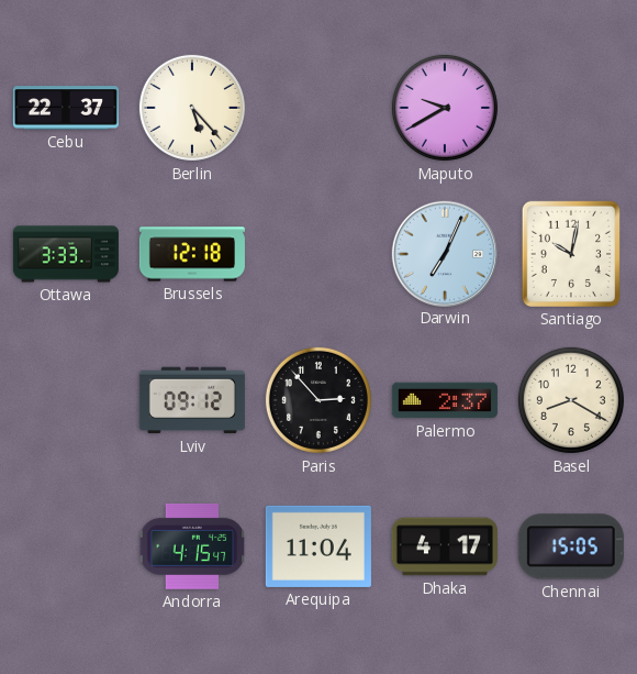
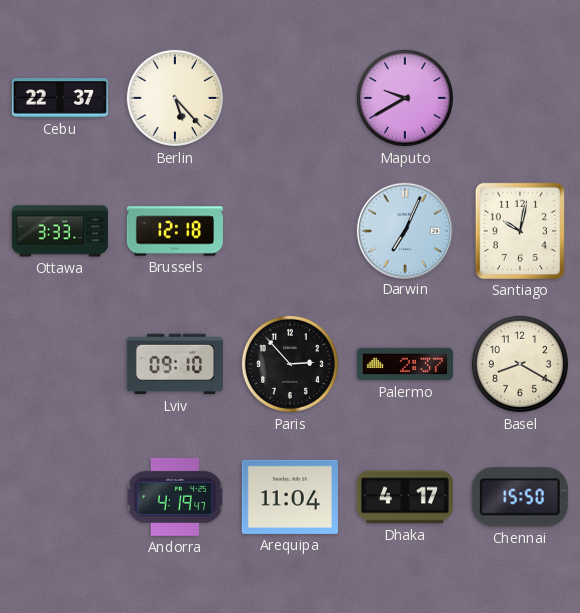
Lviv: 09:12 -> 09:10
Andorra: 4:15 -> 4:19
Chennai: 15:05 -> 15:50
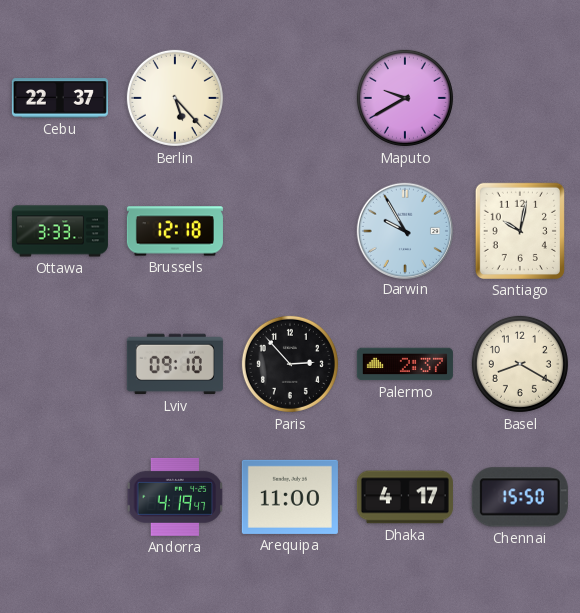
Darwin: 7:04 -> 9:55
Arequipa: 11:04 -> 11:00
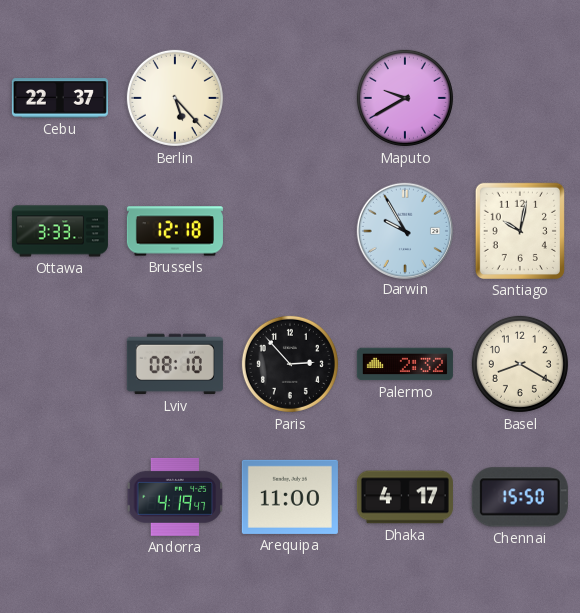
Lviv: 09:10 -> 08:10
Palermo: 2:37 -> 2:32
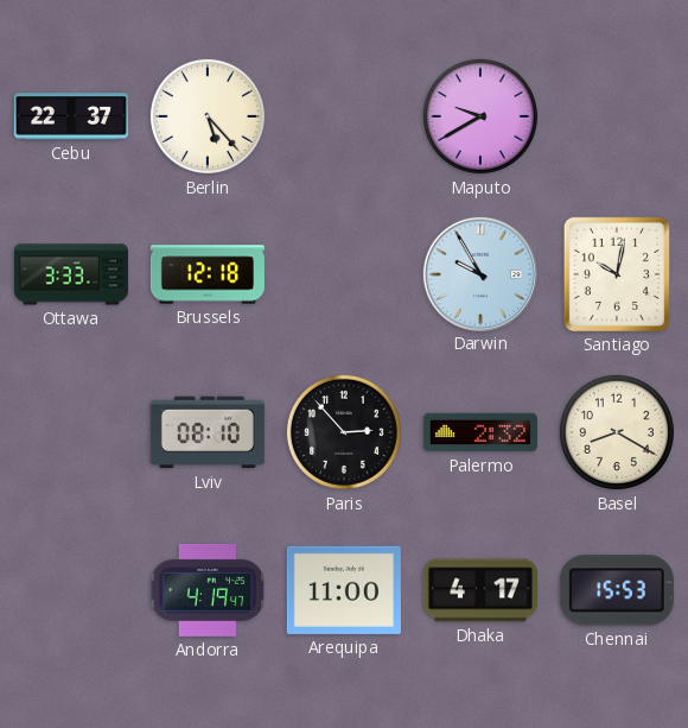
Chennai: 15:50 -> 15:53
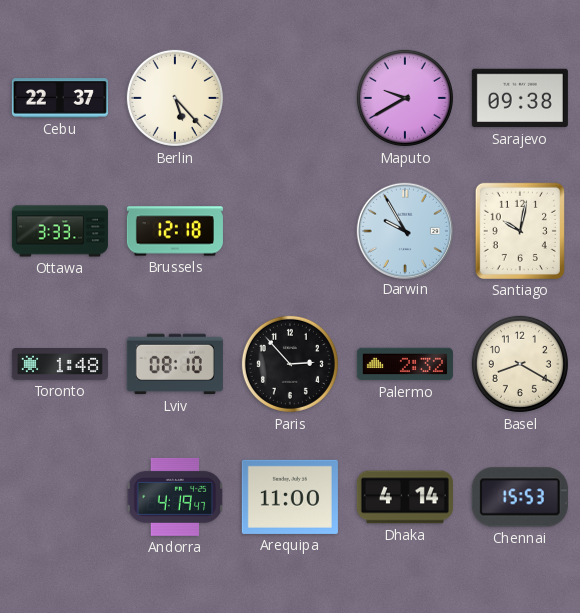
Sarajevo: none -> 09:38
Toronto: none -> 1:48
Dhaka: 4:17 -> 4:14
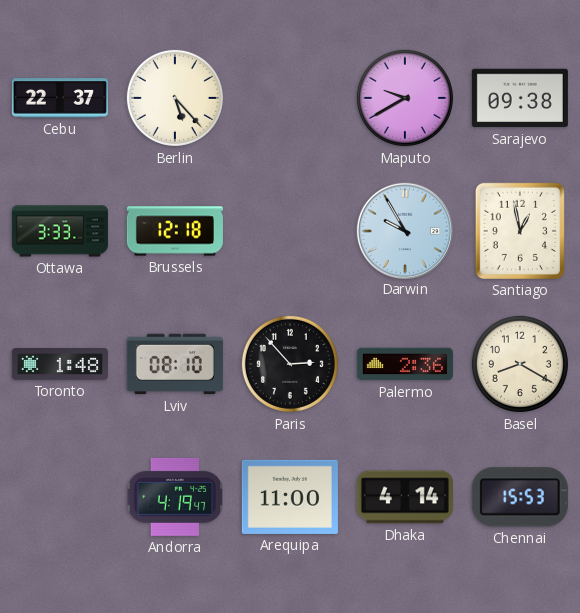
Santiago: 10:02 -> 12:58
Palermo: 2:32 -> 2:36
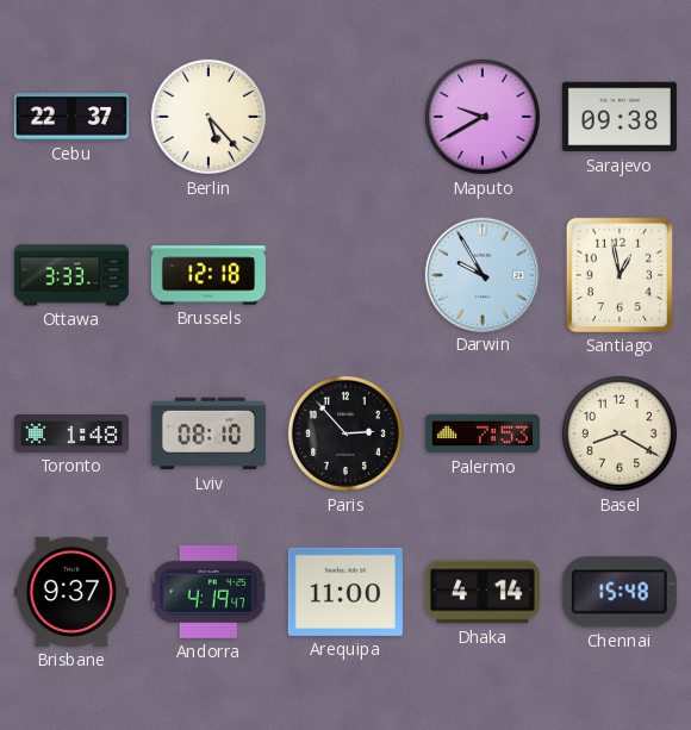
Palermo: 2:36 -> 7:53
Brisbane: none -> 9:37
Chennai: 15:53 -> 15:48
